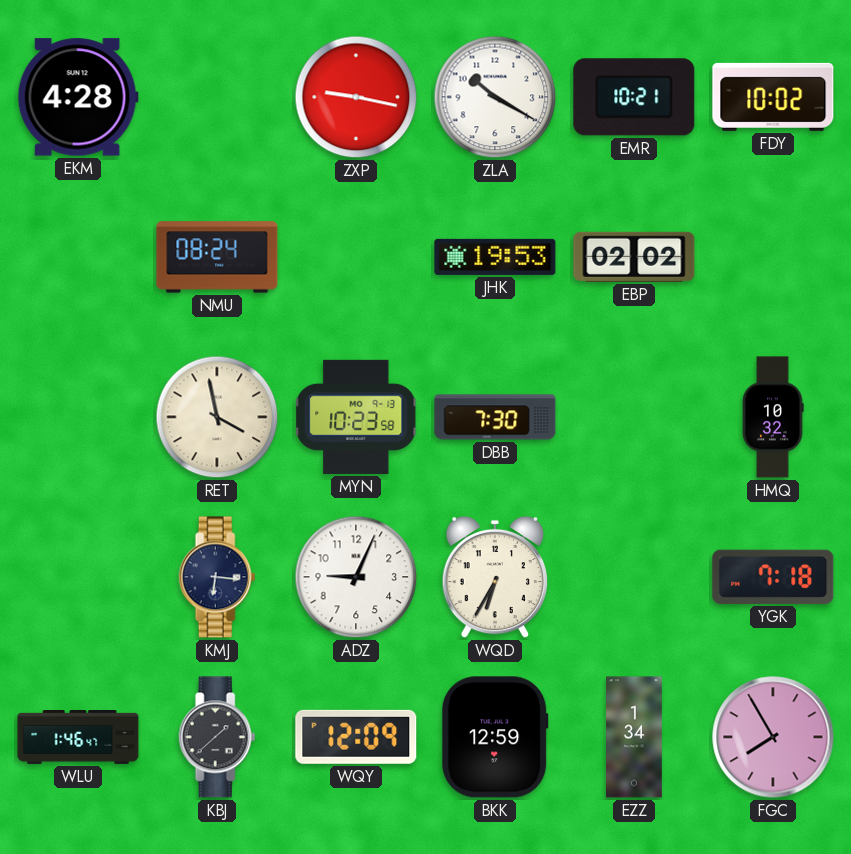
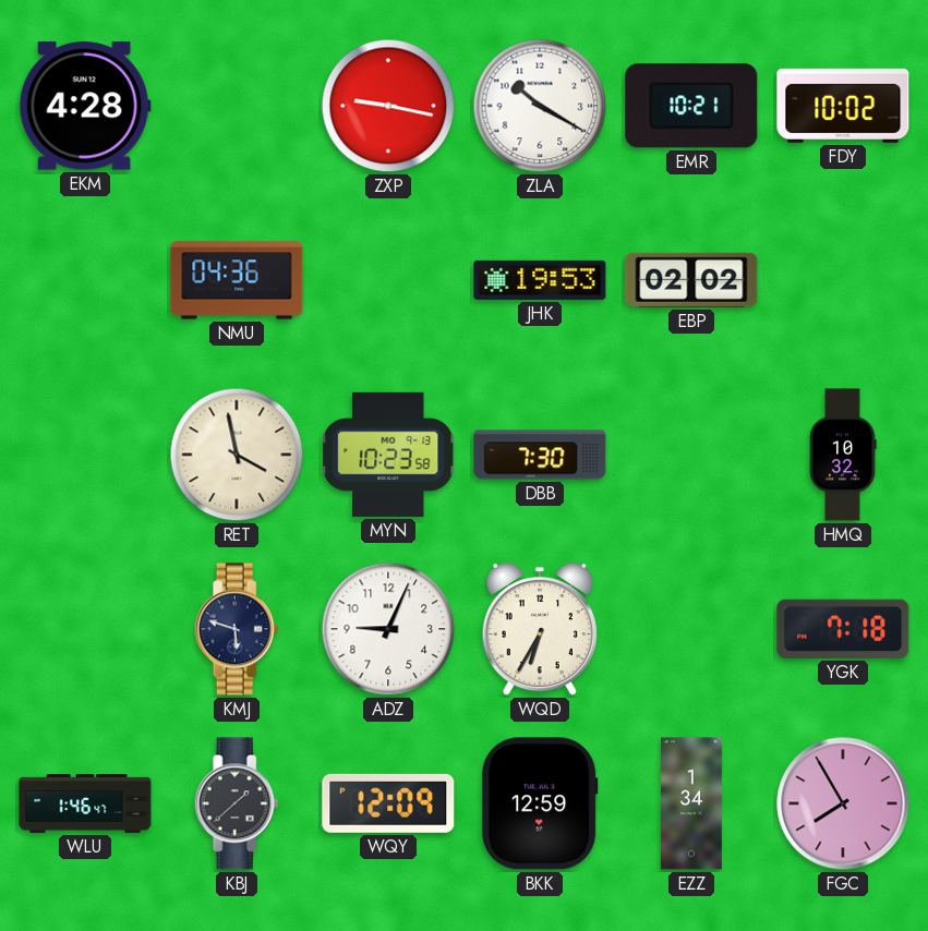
NMU: 08:24 -> 04:36
KMJ: 6:16 -> 5:48
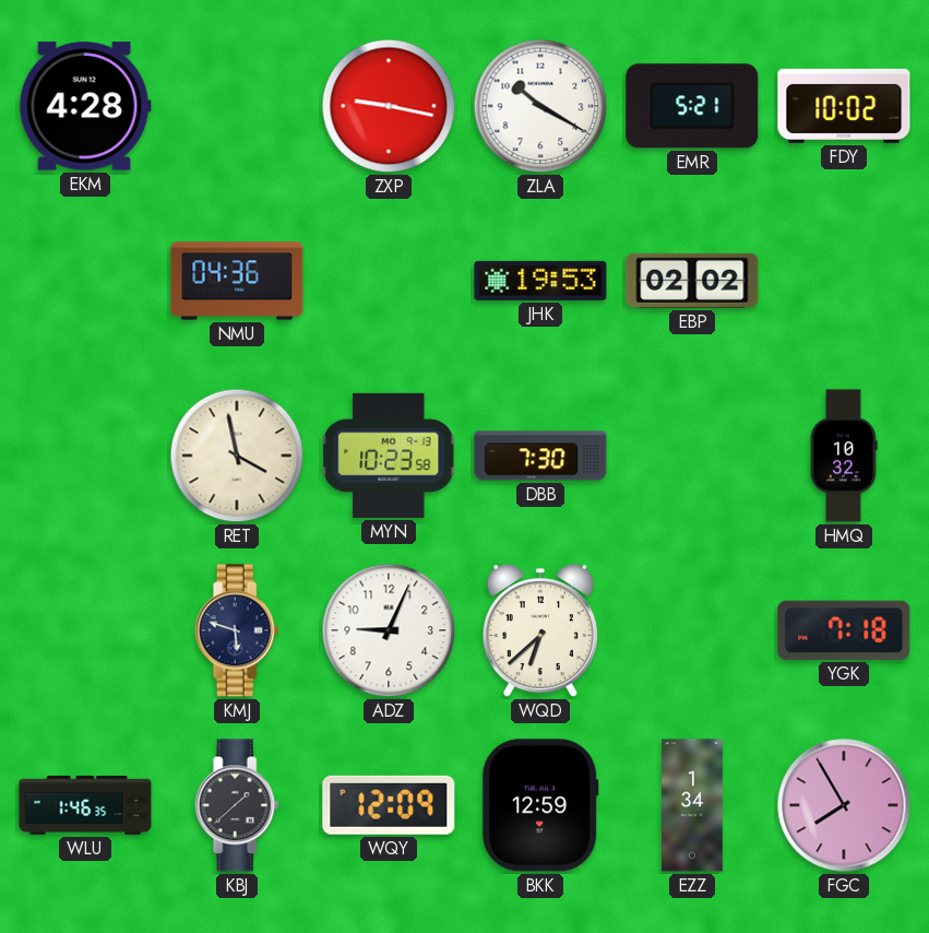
EMR: 10:21 -> 5:21
WQD: 6:35 -> 6:38
WLU: 1:46:47 -> 1:46:35
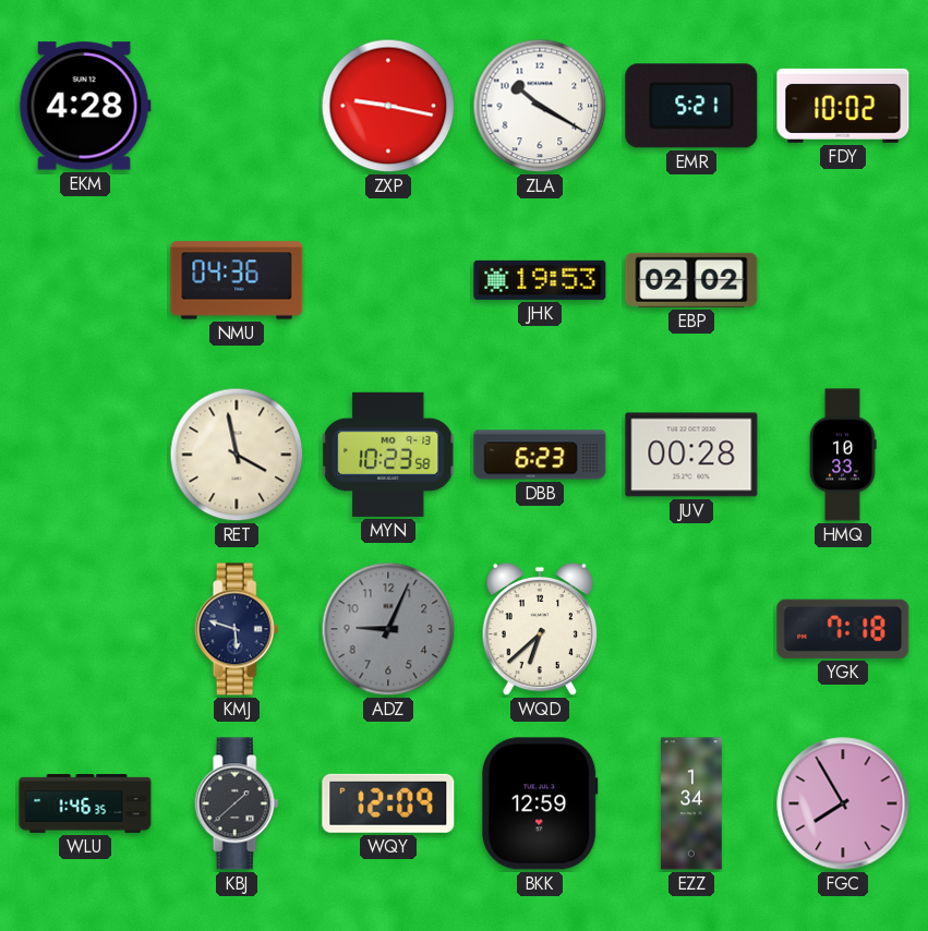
DBB: 7:30 -> 6:23
JUV: none -> 00:28
HMQ: 10:32 -> 10:33
ADZ dial: white -> grey
